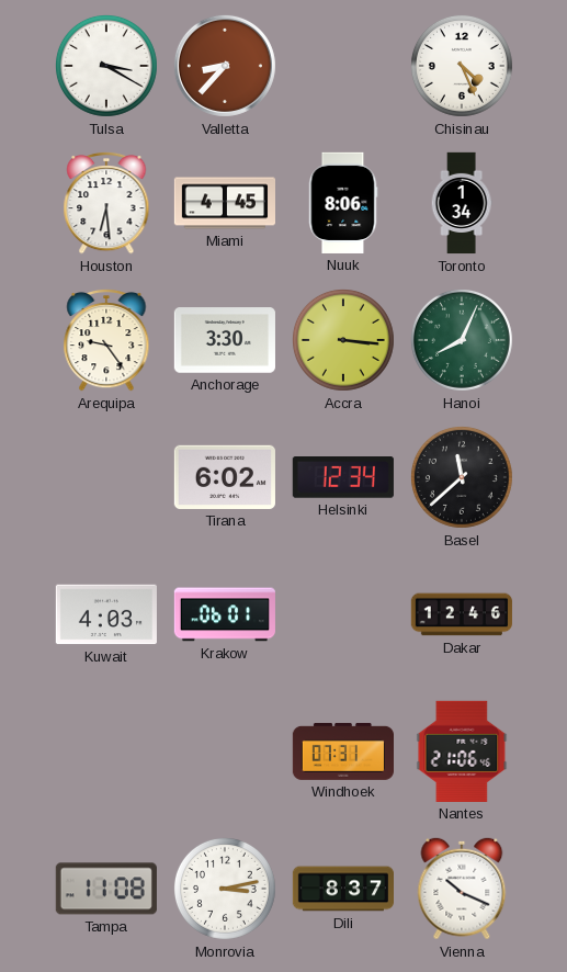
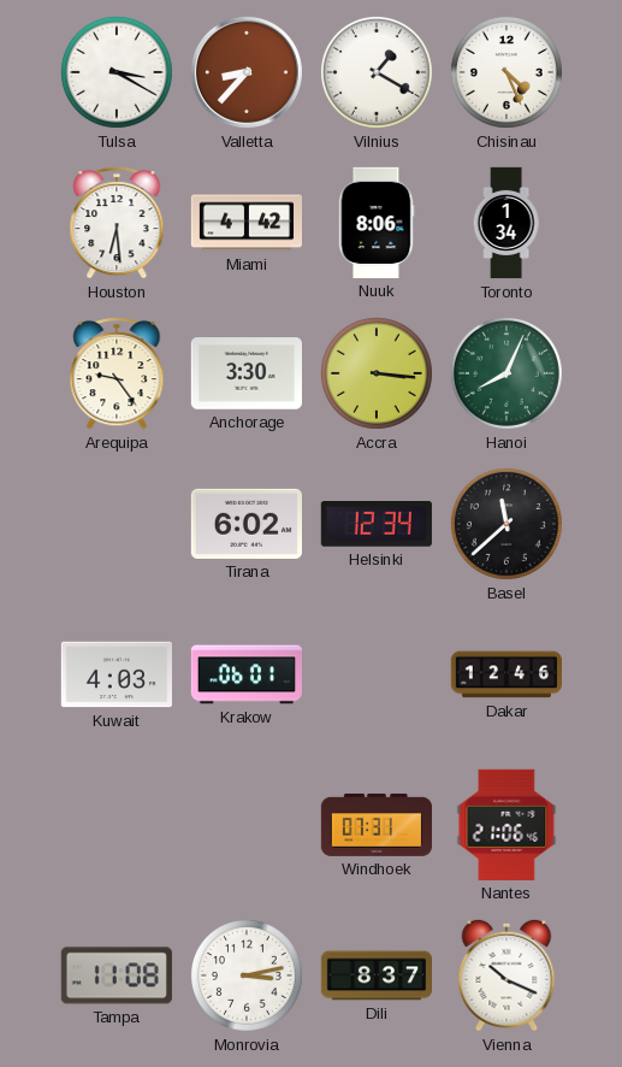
Vilnius: none -> 1:20
Miami: 4:45 -> 4:42
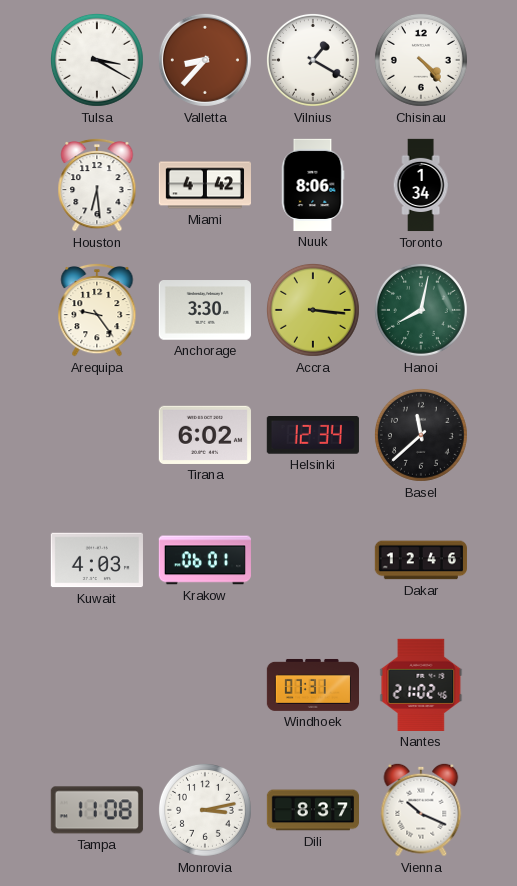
Chisinau: 4:26 -> 4:23
Hanoi: 8:04 -> 8:02
Nantes: 21:06 -> 21:02
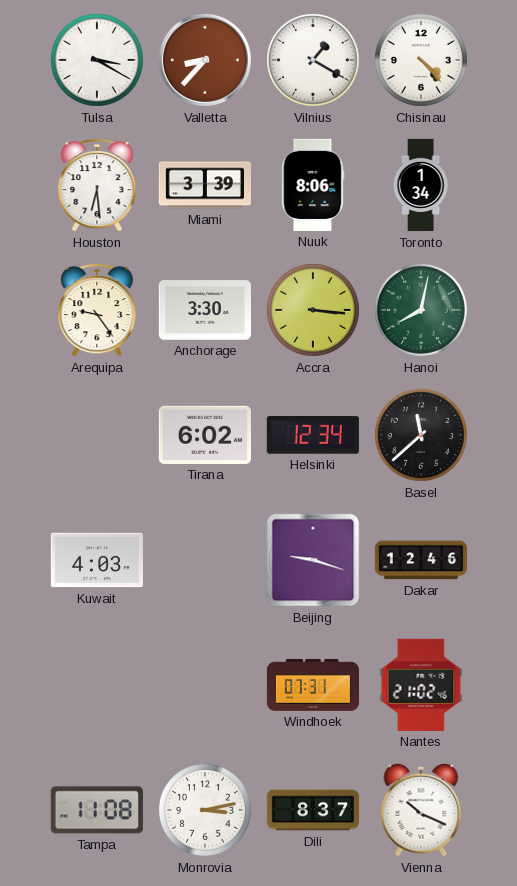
Miami: 4:42 -> 3:39
Krakow: 06:01 -> none
Beijing: none -> 9:18
